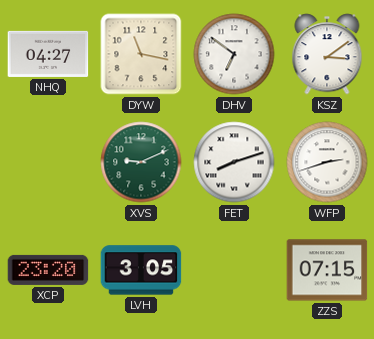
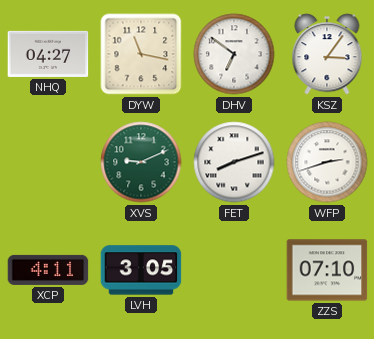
KSZ: 3:09 -> 3:06
XCP: 23:20 -> 4:11
ZZS: 07:15 -> 07:10
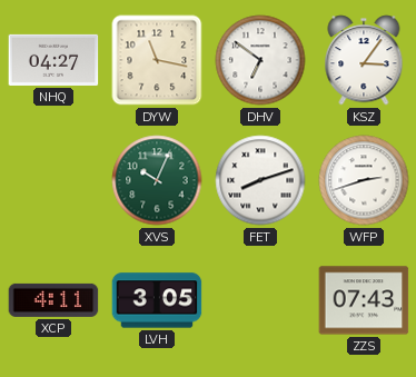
XVS: 9:11 -> 10:04
ZZS: 07:10 -> 07:43
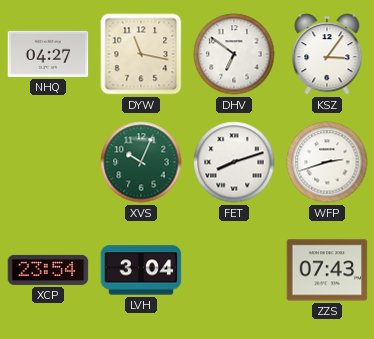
XCP: 4:11 -> 23:54
LVH: 3:05 -> 3:04
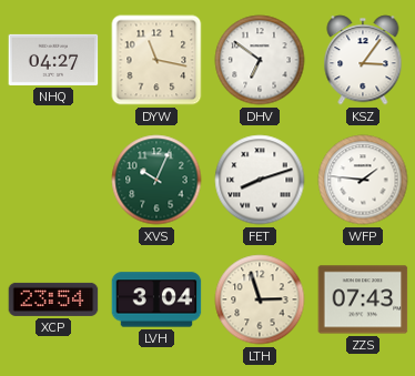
WFP: 2:42 -> 1:46
LTH: none -> 2:57
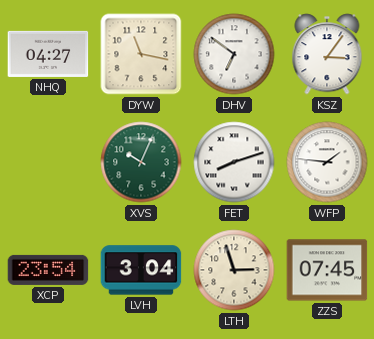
ZZS: 07:43 -> 07:45
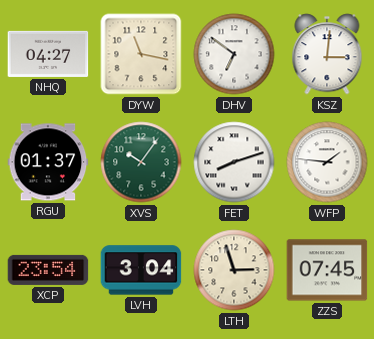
KSZ: 3:06 -> 3:01
RGU: none -> 01:37
XVS: 10:04 -> 10:06
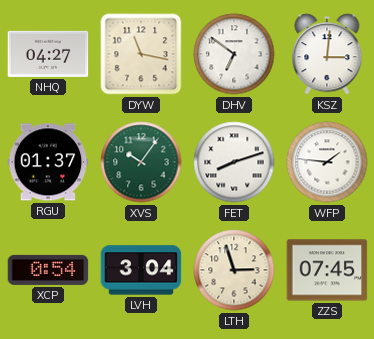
XCP: 23:54 -> 0:54
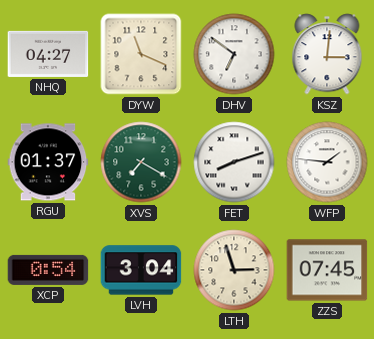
DYW: 11:17 -> 11:19
XVS: 10:06 -> 7:20
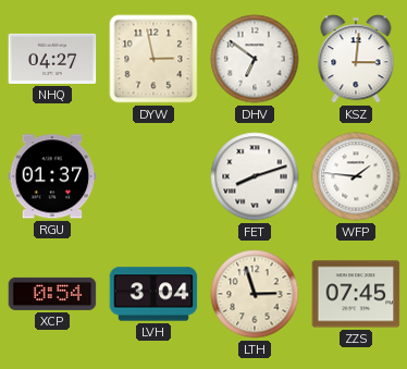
DYW: 11:19 -> 2:58
XVS: 7:20 -> none
